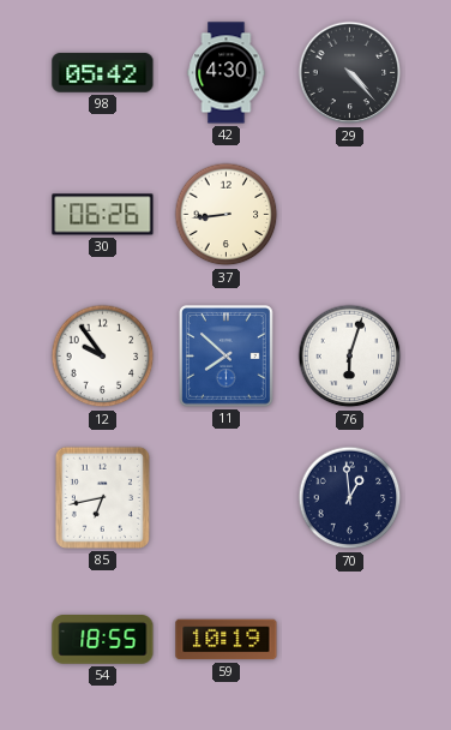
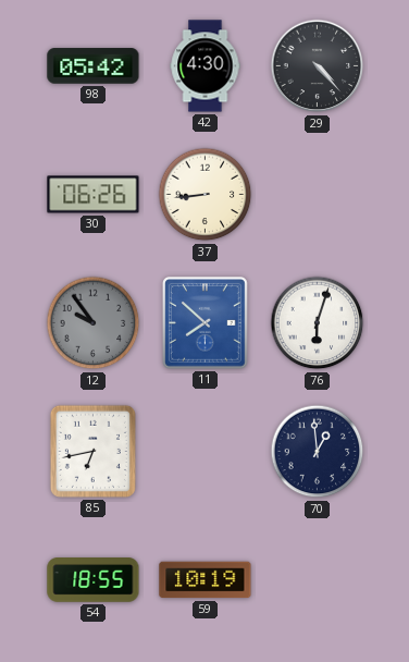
12 dial: white -> grey
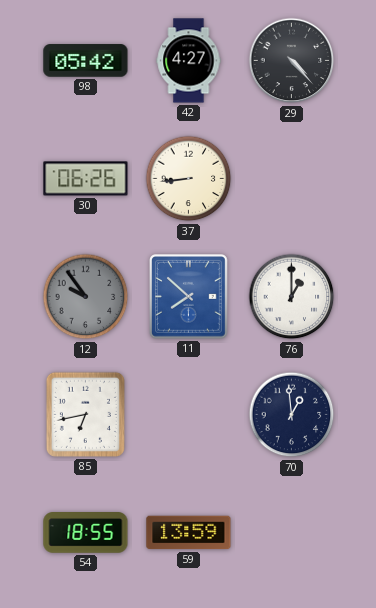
42: 4:30 -> 4:27
76: 6:03 -> 1:00
59: 10:19 -> 13:59
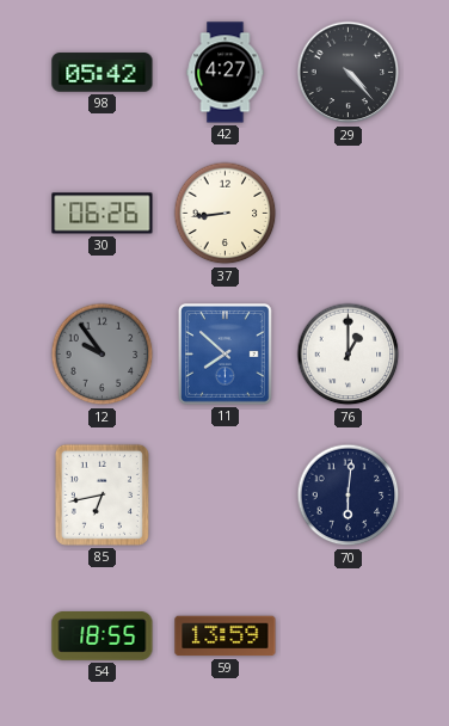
70: 12:59 -> 6:01
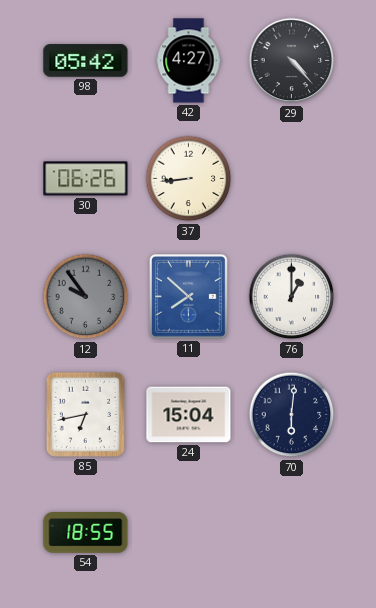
24: none -> 15:04
59: 13:59 -> none
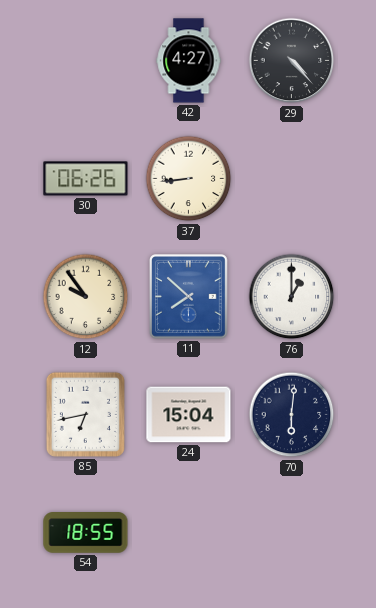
98: 05:42 -> none
12 dial: grey -> cream
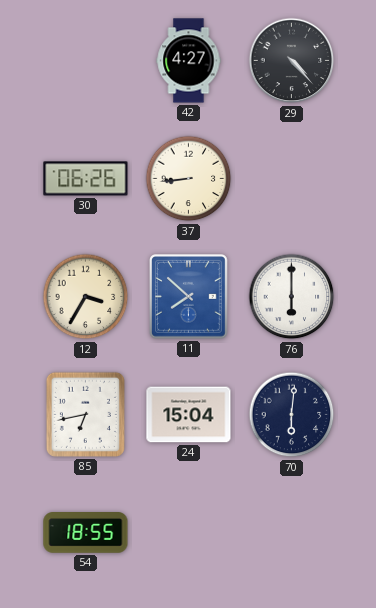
12: 9:54 -> 3:35
76: 1:00 -> 6:00
